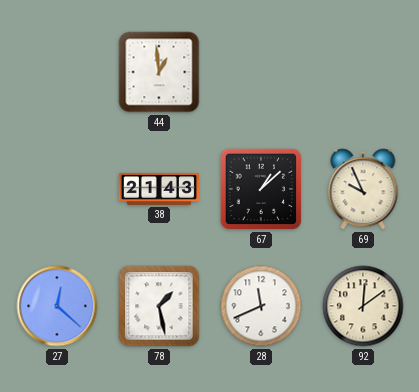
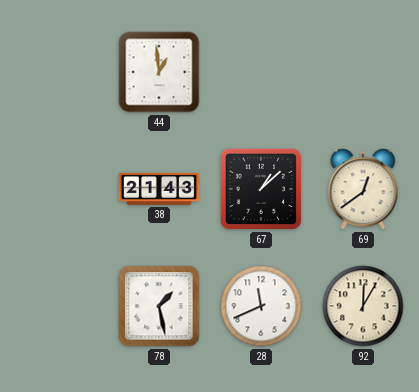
69: 9:56 -> 12:39
27: 12:22 -> none
92: 12:09 -> 12:05
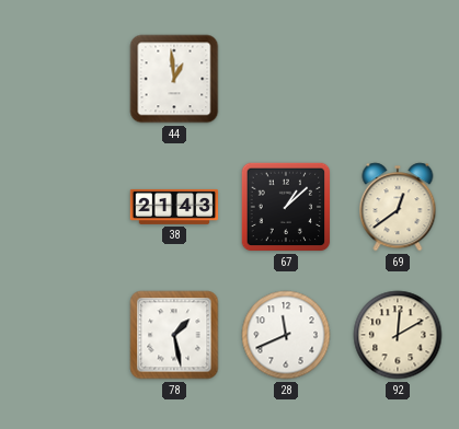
92: 12:05 -> 12:10
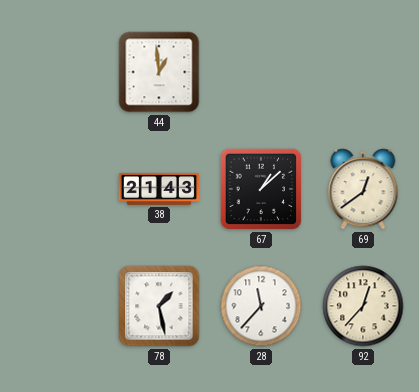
28: 11:41 -> 11:37
92: 12:10 -> 12:37
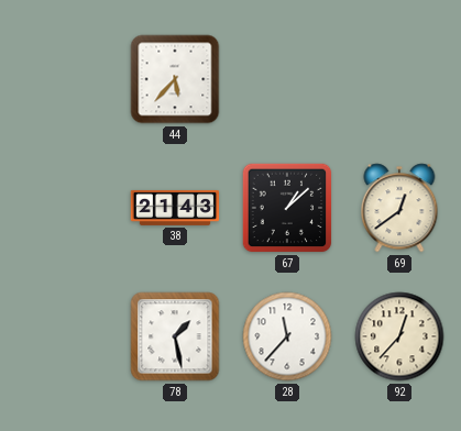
44: 12:59 -> 5:37
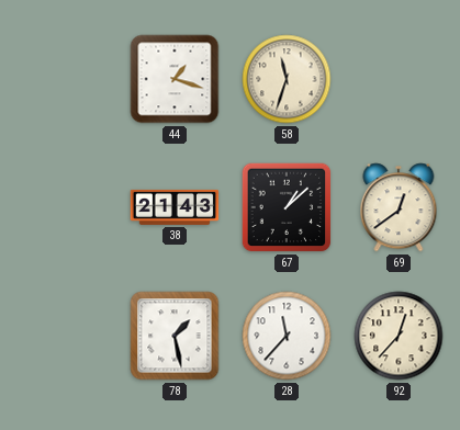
44: 5:37 -> 1:18
58: none -> 11:33
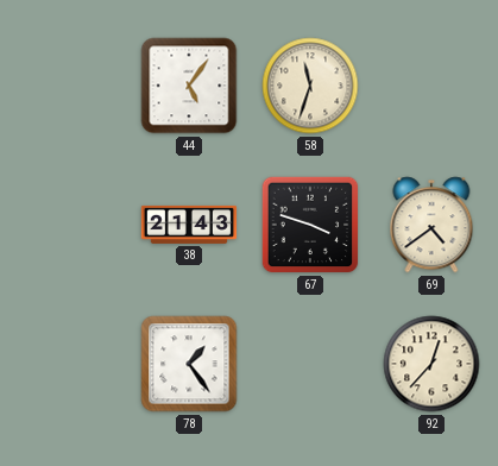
44: 1:18 -> 5:06
67: 1:08 -> 3:48
69: 12:39 -> 4:39
78: 1:28 -> 1:24
28: 11:37 -> none
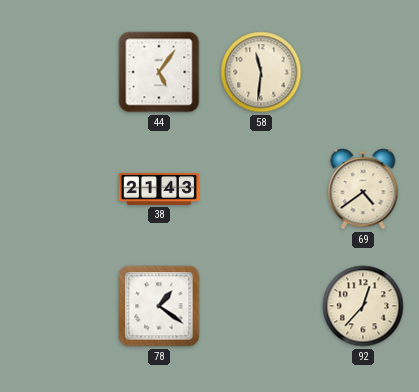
58: 11:33 -> 11:31
67: 3:48 -> none
78: 1:24 -> 1:21
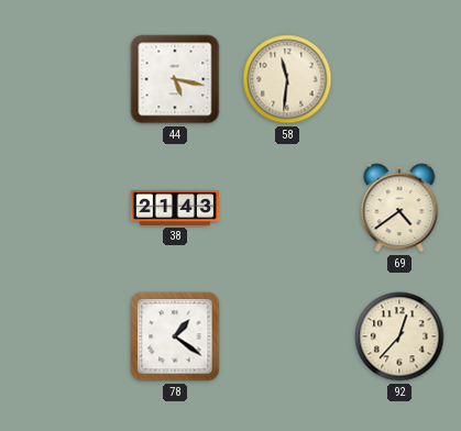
44: 5:06 -> 5:17
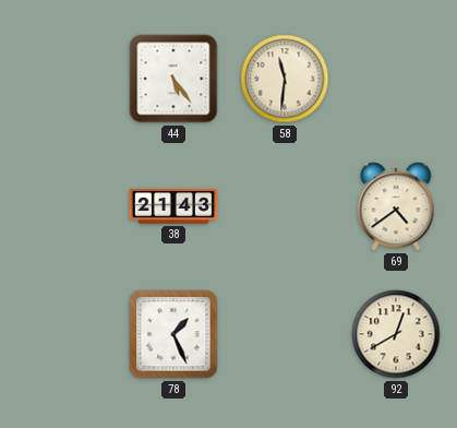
44: 5:17 -> 5:24
78: 1:21 -> 1:26
92: 12:37 -> 12:40
